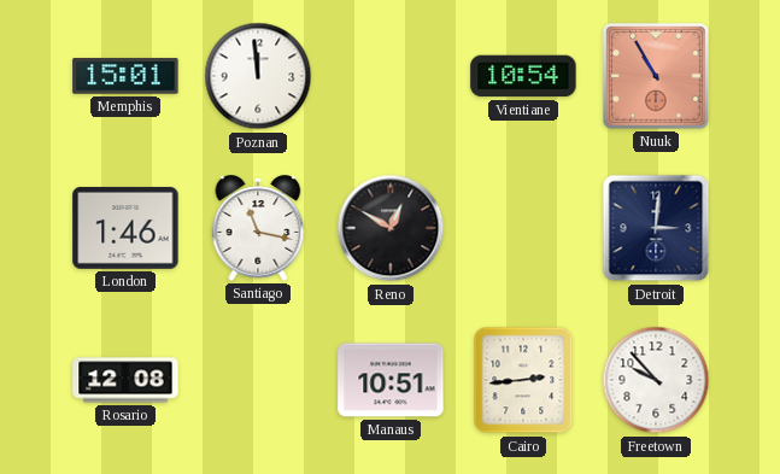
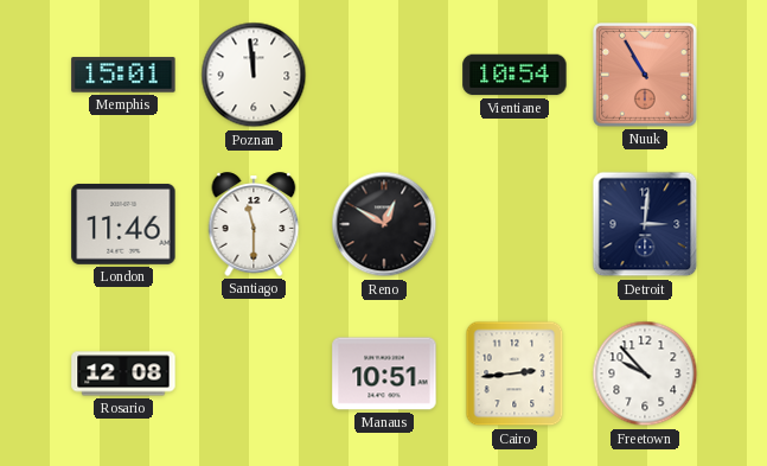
London: 1:46 -> 11:46
Santiago: 11:17 -> 11:30
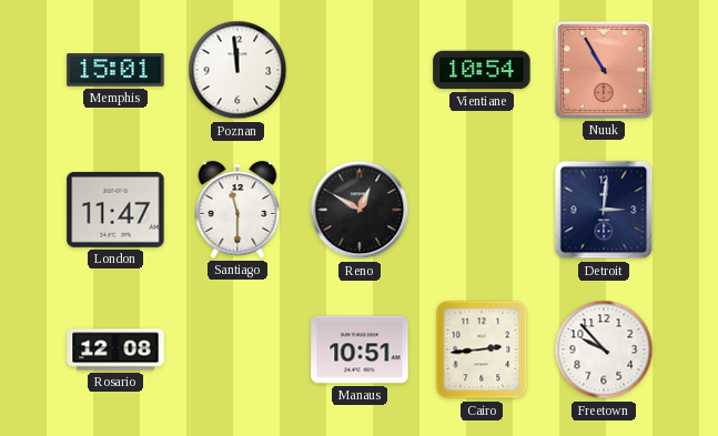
London: 11:46 -> 11:47
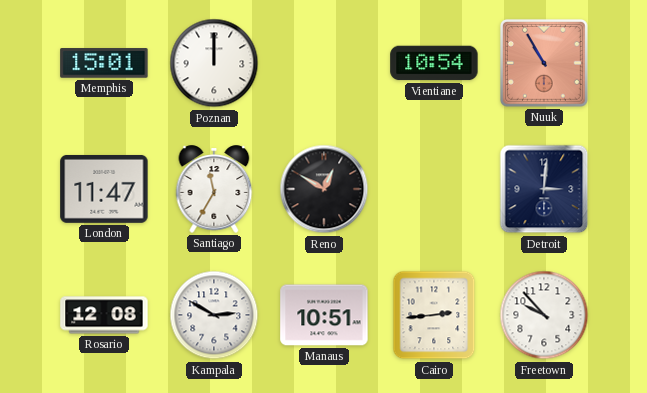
Poznan: 11:59 -> 12:00
Santiago: 11:30 -> 11:35
Kampala: none -> 2:50
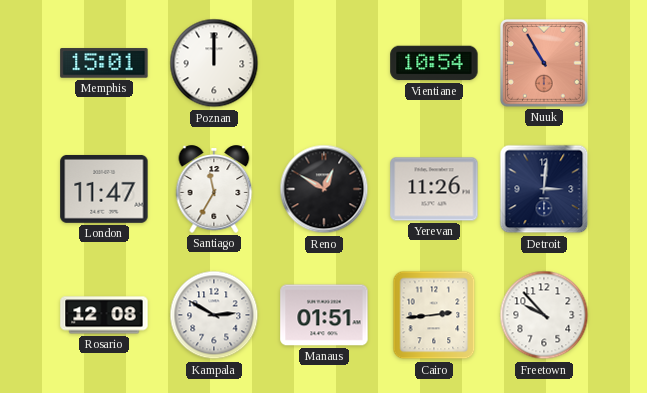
Yerevan: none -> 11:26
Manaus: 10:51 -> 01:51
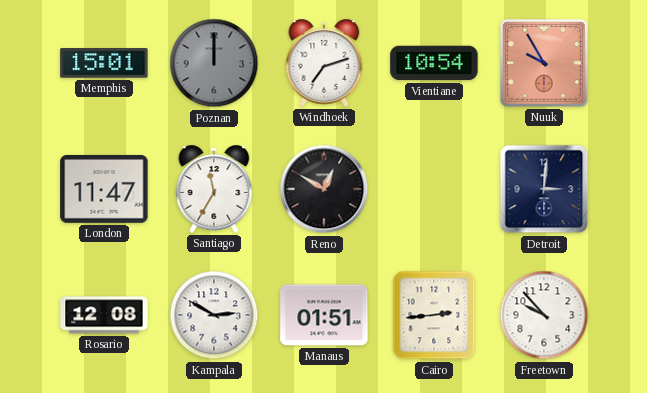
Poznan dial: white -> grey
Windhoek: none -> 7:12
Nuuk: 10:55 -> 9:55
Yerevan: 11:26 -> none
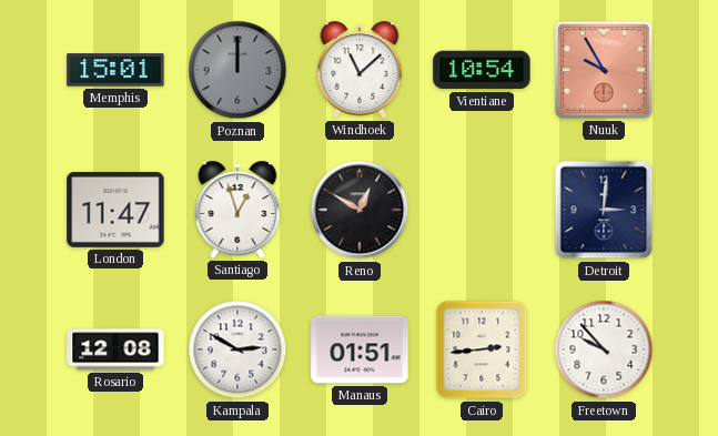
Windhoek: 7:12 -> 11:08
Santiago: 11:35 -> 12:57
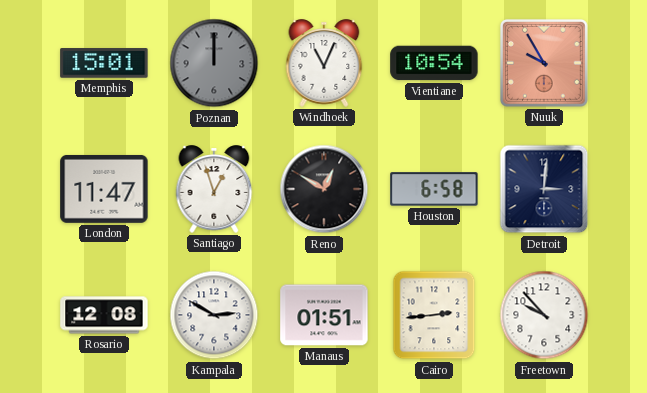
Windhoek: 11:08 -> 11:04
Houston: none -> 6:58
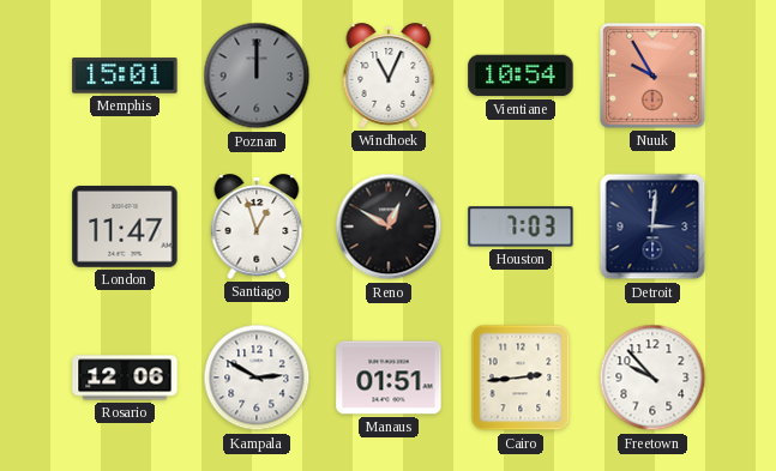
Houston: 6:58 -> 7:03
Rosario: 12:08 -> 12:06
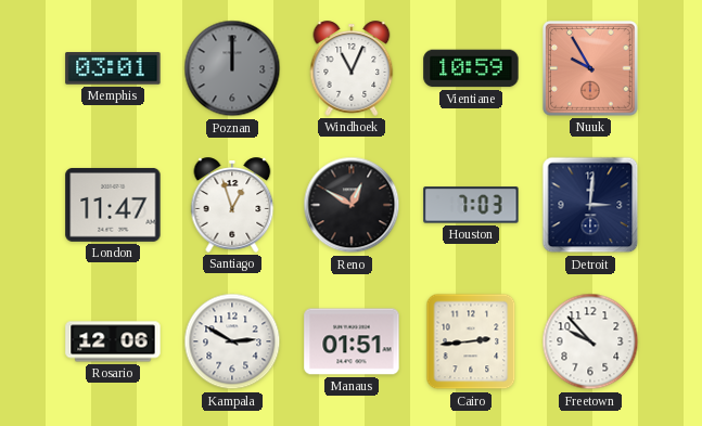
Memphis: 15:01 -> 03:01
Vientiane: 10:54 -> 10:59
